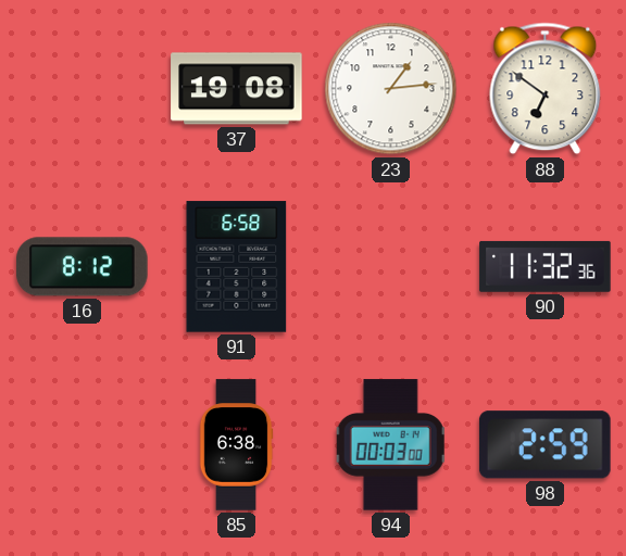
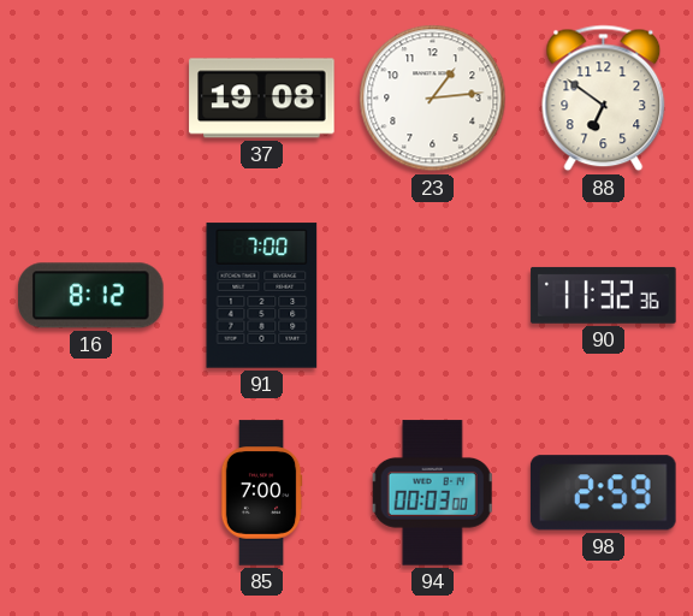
91: 6:58 -> 7:00
85: 6:38 -> 7:00
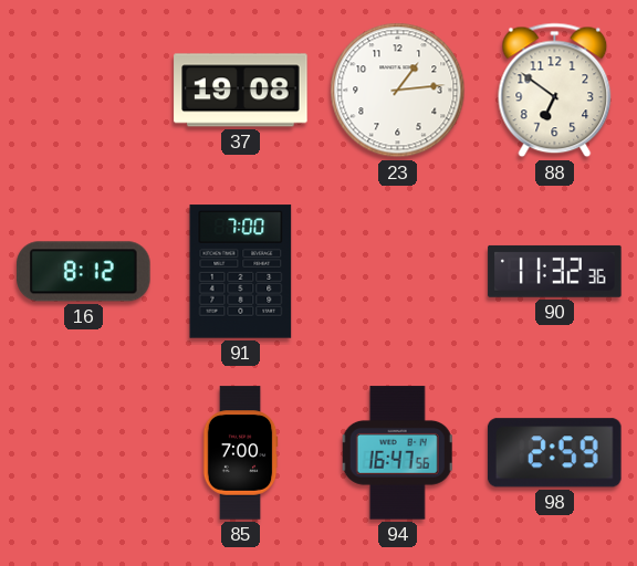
94: 00:03 -> 16:47
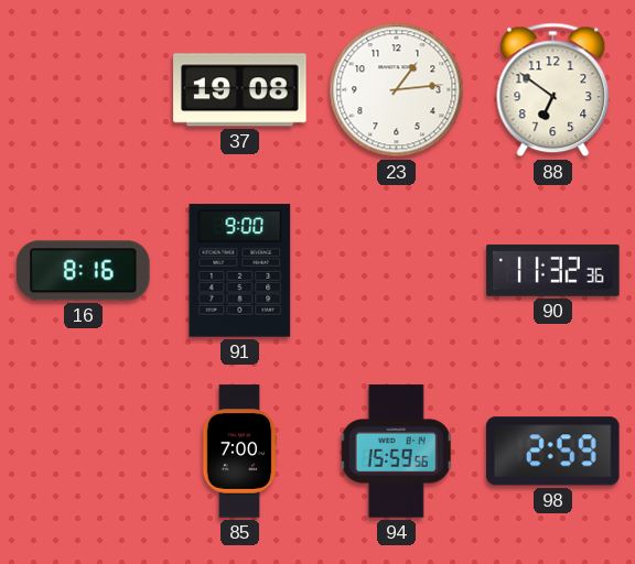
16: 8:12 -> 8:16
91: 7:00 -> 9:00
94: 16:47 -> 15:59
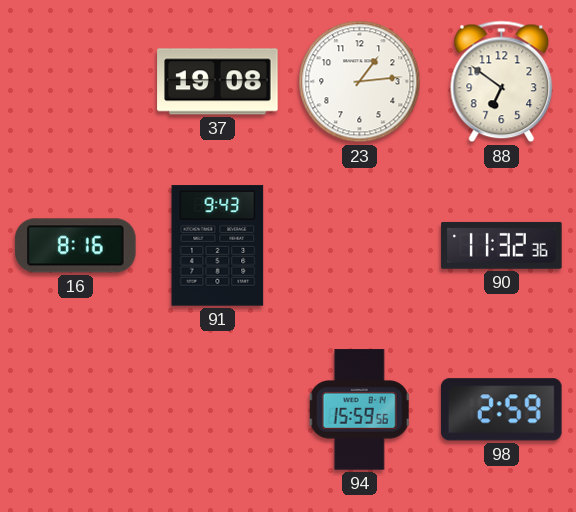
91: 9:00 -> 9:43
85: 7:00 -> none
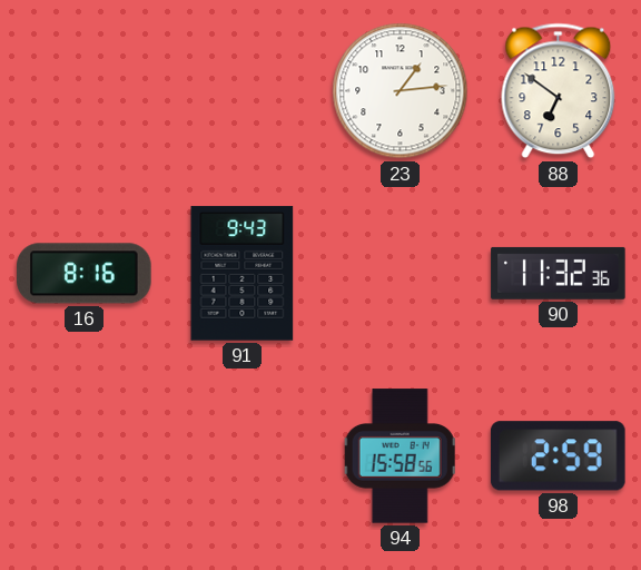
37: 19:08 -> none
94: 15:59 -> 15:58
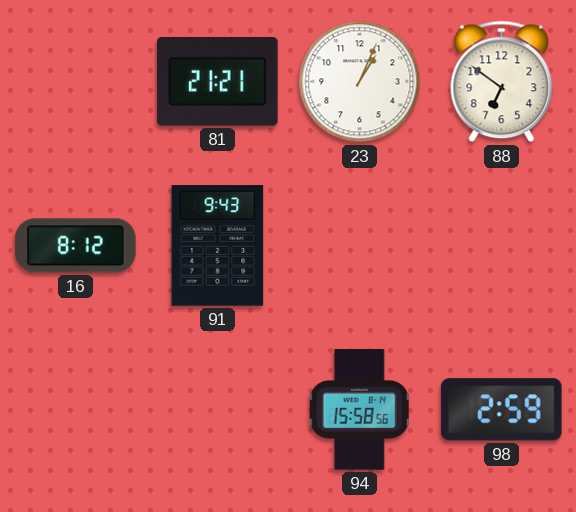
81: none -> 21:21
23: 1:14 -> 1:04
16: 8:16 -> 8:12
90: 11:32 -> none
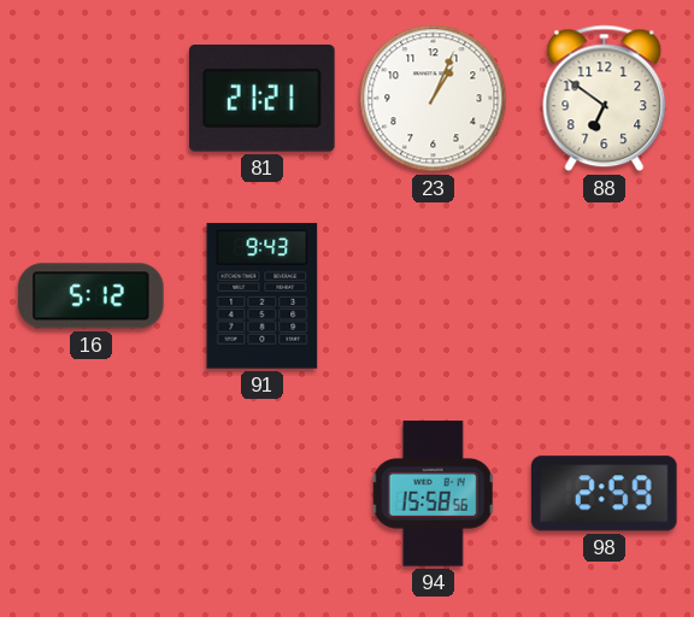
16: 8:12 -> 5:12
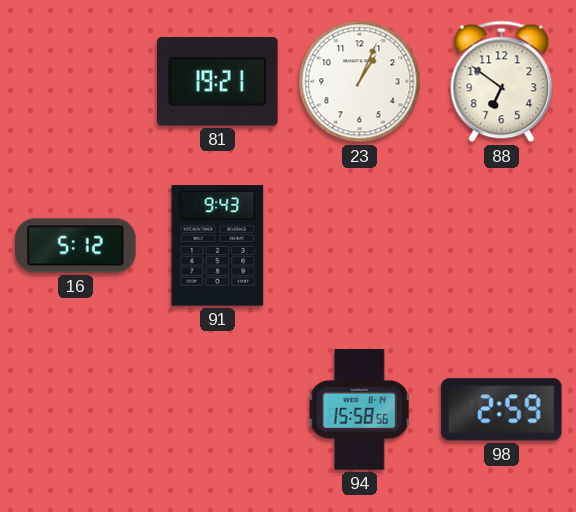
81: 21:21 -> 19:21
